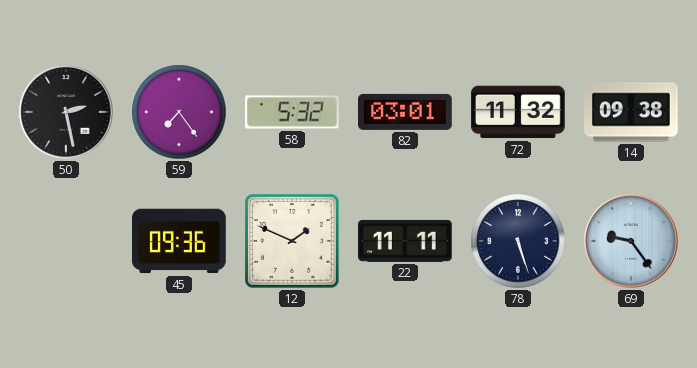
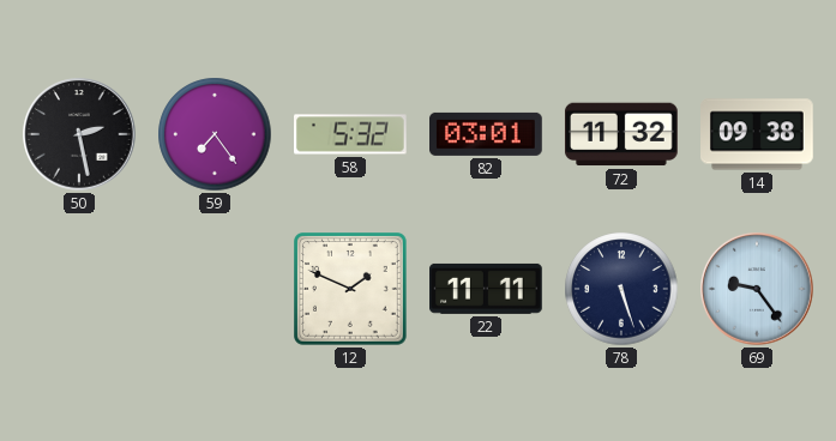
45: 09:36 -> none
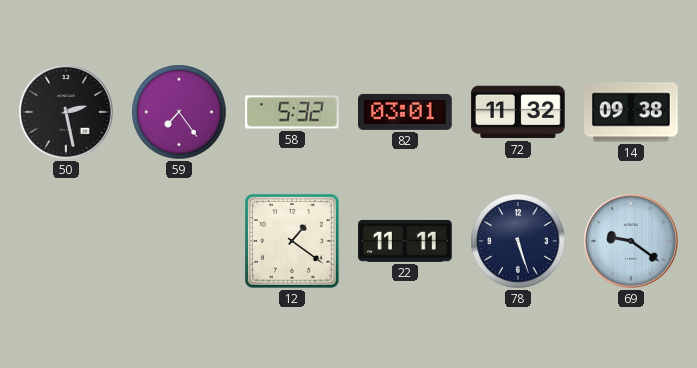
12: 1:49 -> 1:21
69: 9:24 -> 9:21
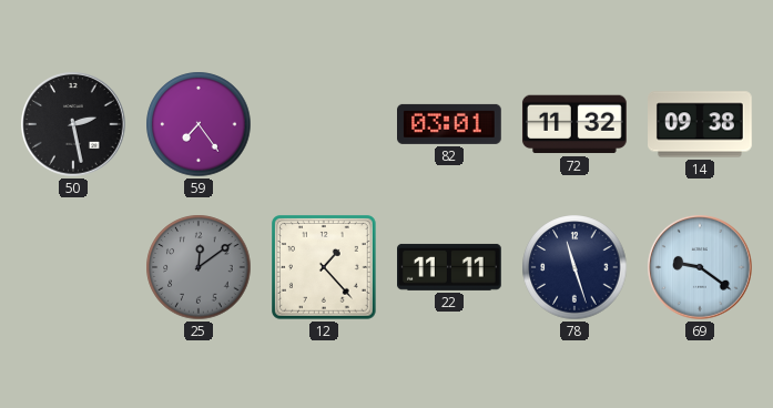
58: 5:32 -> none
25: none -> 12:09
12: 1:21 -> 1:23
78: 5:27 -> 11:27
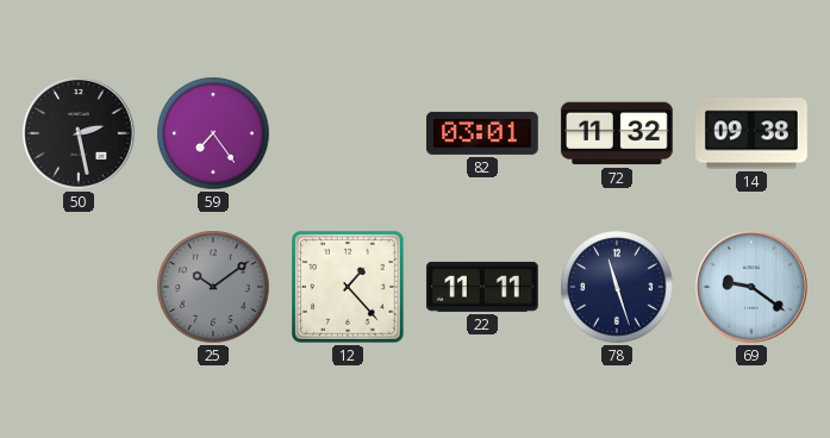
25: 12:09 -> 10:09
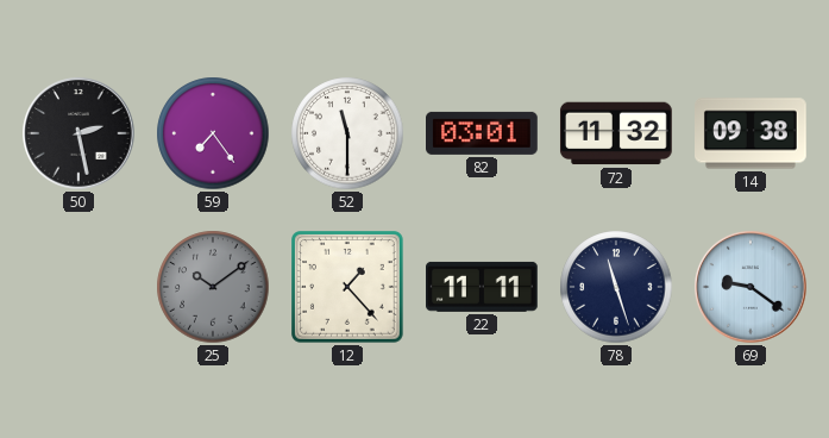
52: none -> 11:30
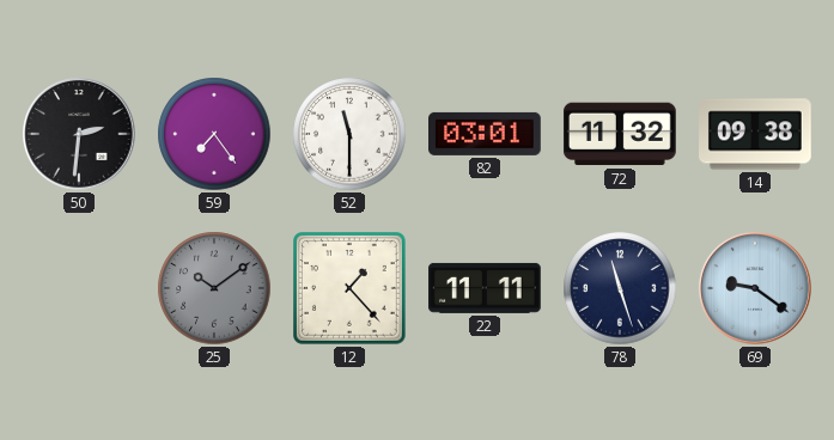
50: 2:28 -> 2:31
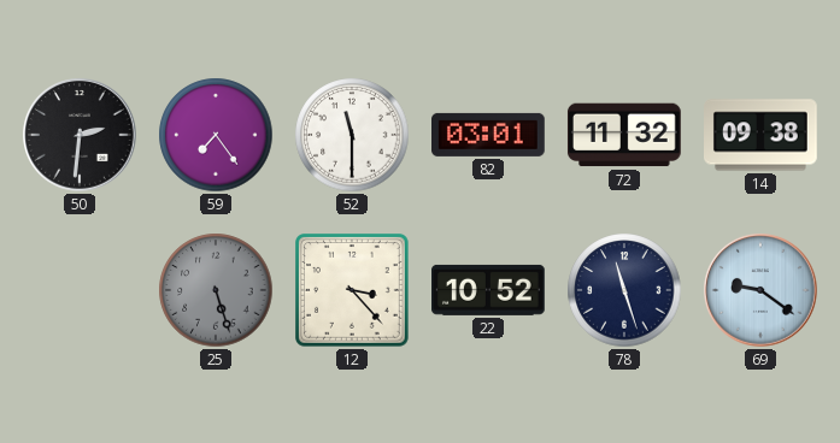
25: 10:09 -> 5:27
12: 1:23 -> 3:23
22: 11:11 -> 10:52
